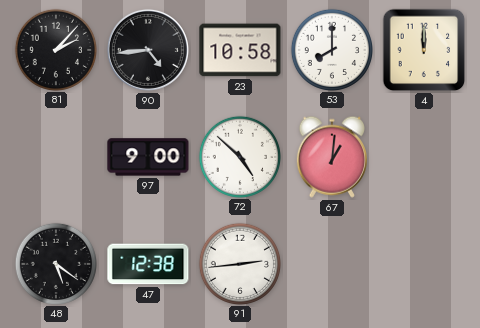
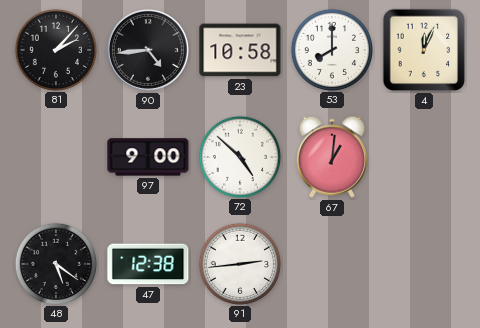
4: 12:00 -> 12:04
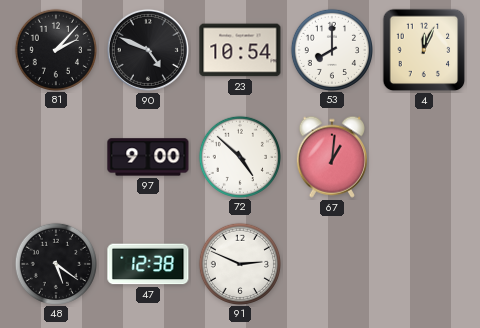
90: 4:44 -> 4:49
23: 10:58 -> 10:54
91: 2:44 -> 2:49
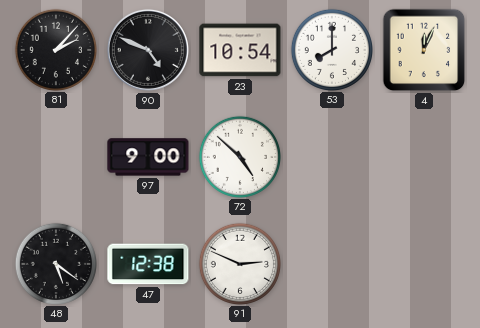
67: 1:01 -> none
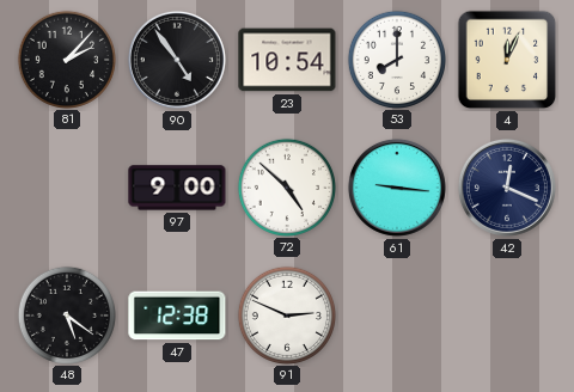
90: 4:49 -> 4:54
61: none -> 9:16
42: none -> 12:19
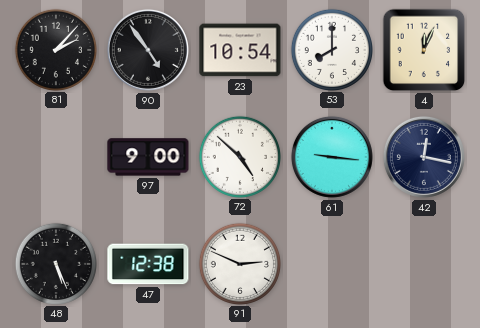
42: 12:19 -> 12:17
48: 5:21 -> 5:26
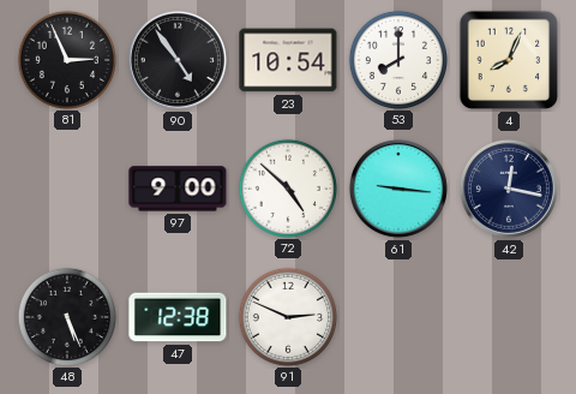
81: 2:07 -> 2:56
4: 12:04 -> 8:04
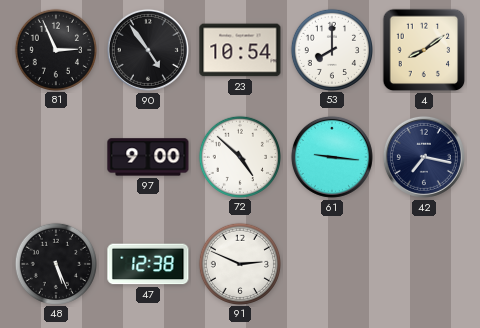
4: 8:04 -> 8:09
42: 12:17 -> 7:17
